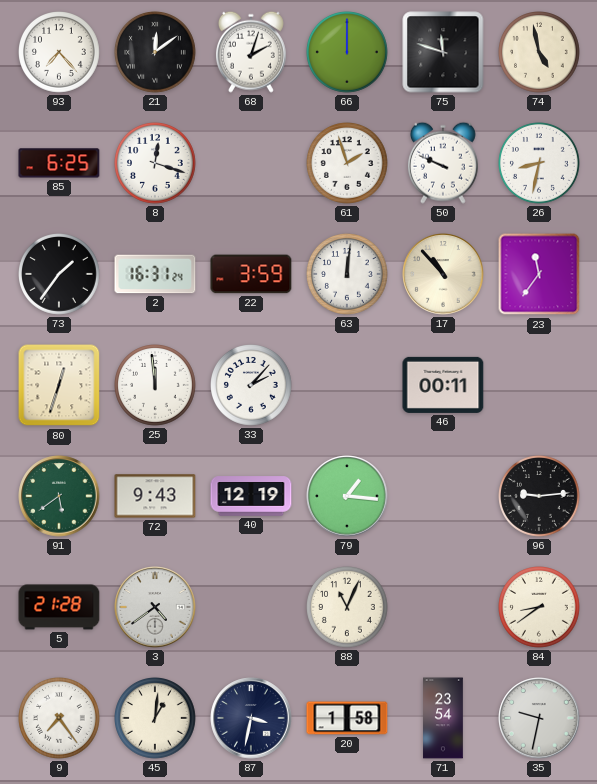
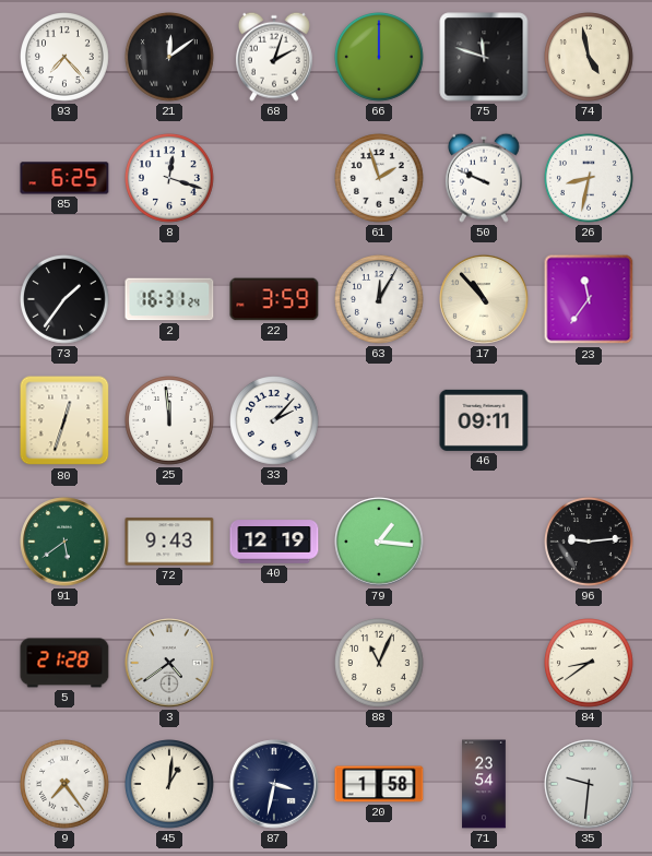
63: 12:01 -> 12:05
46: 00:11 -> 09:11
35: 9:32 -> 9:31
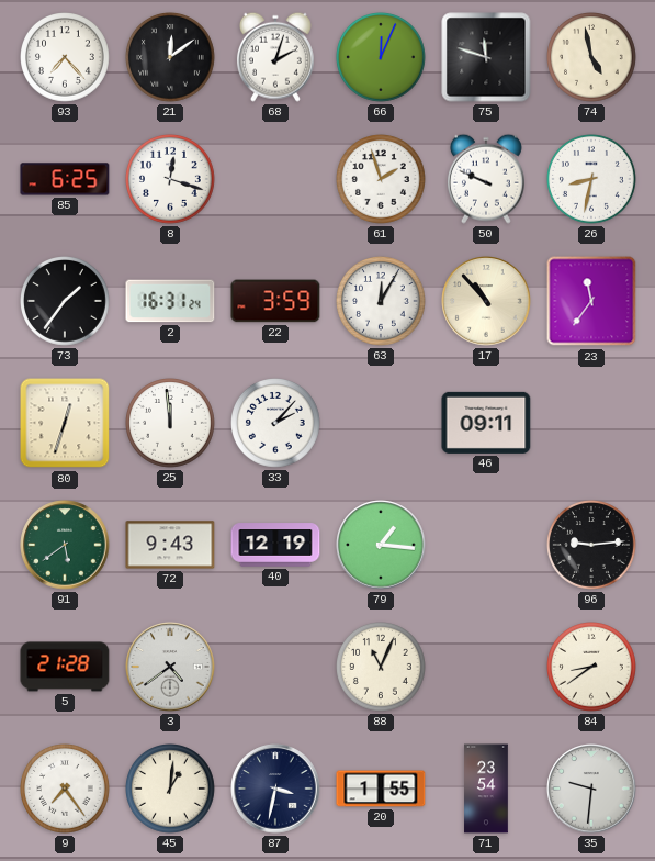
66: 12:00 -> 12:04
20: 1:58 -> 1:55
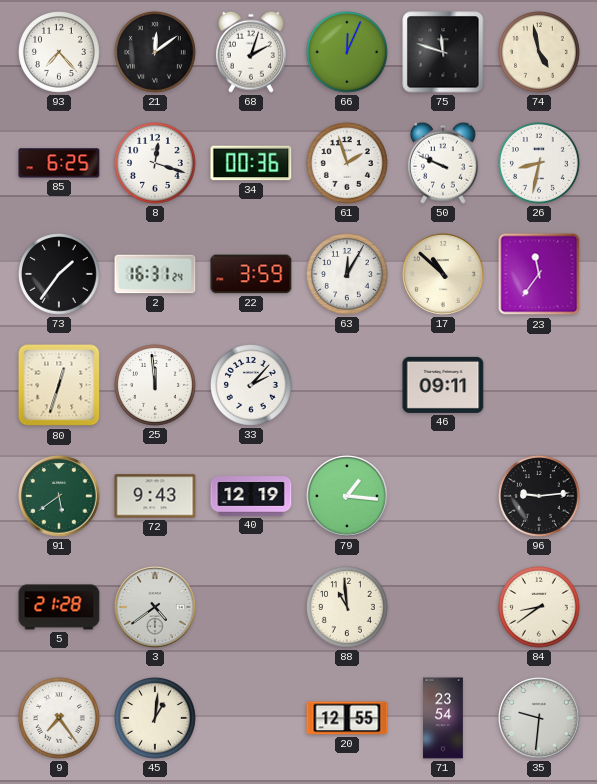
34: none -> 00:36
17: 10:53 -> 10:52
88: 11:04 -> 10:59
87: 3:32 -> none
20: 1:55 -> 12:55
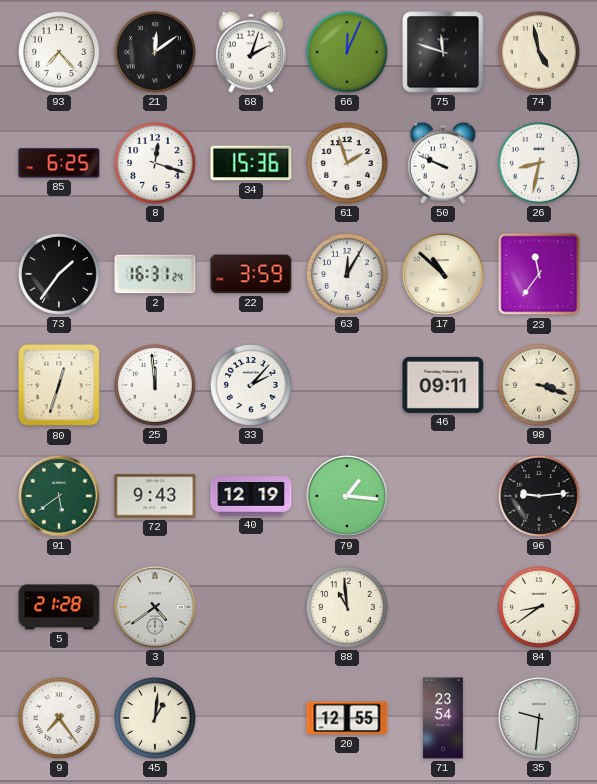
34: 00:36 -> 15:36
98: none -> 3:18
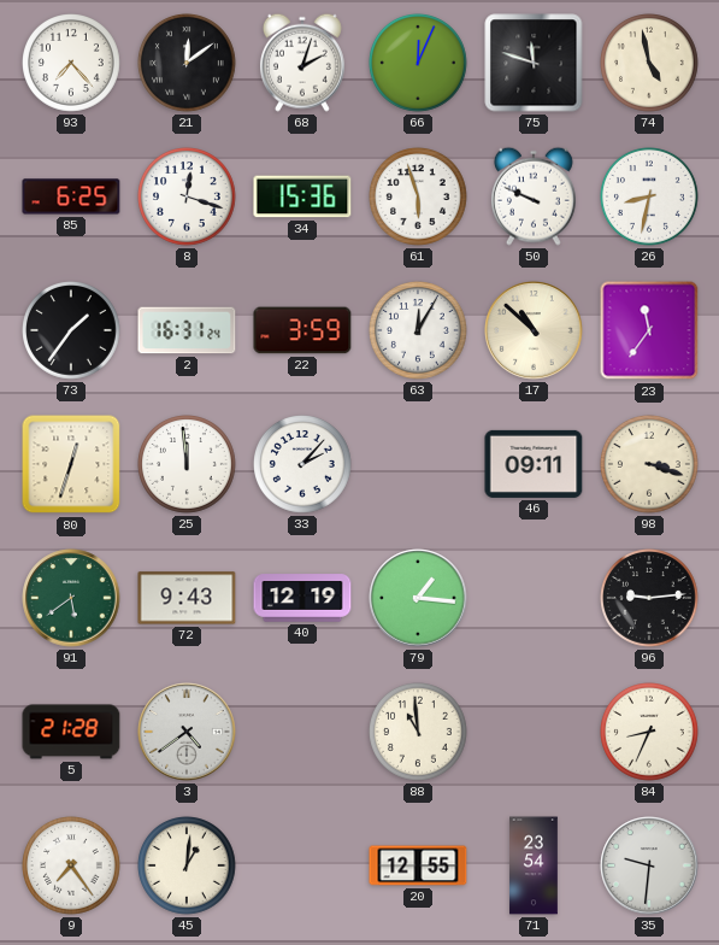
61: 1:57 -> 5:57
84: 8:39 -> 8:34
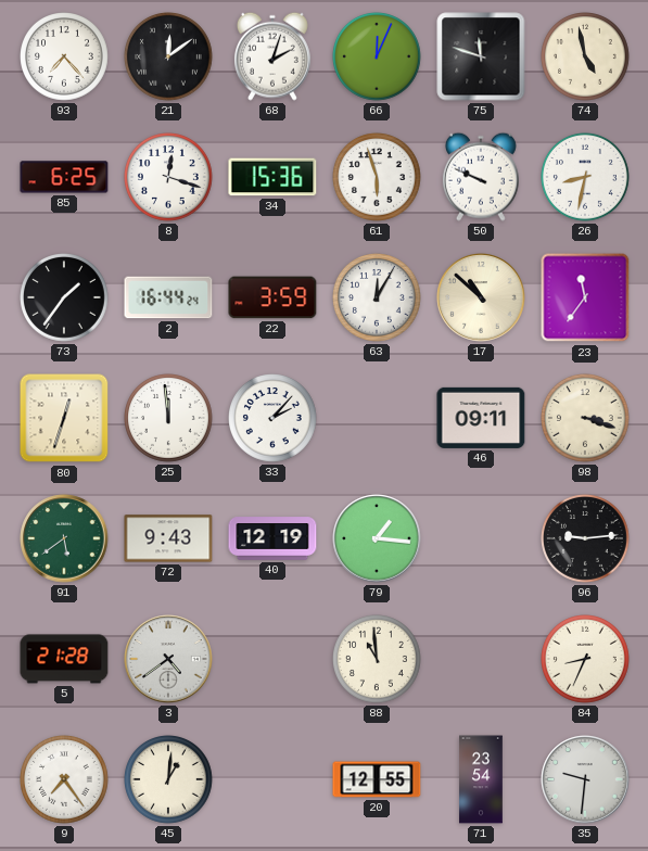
2: 16:31 -> 16:44
